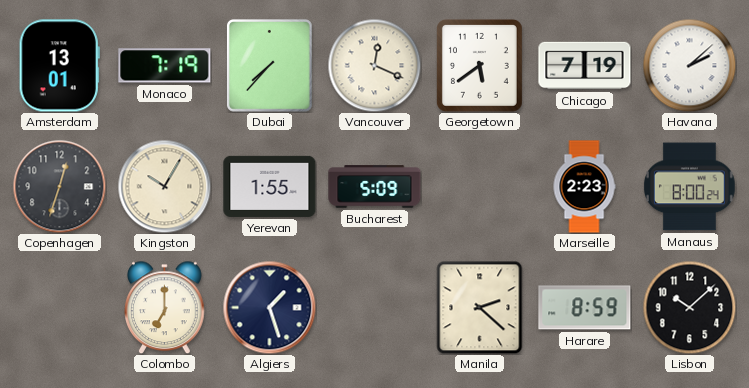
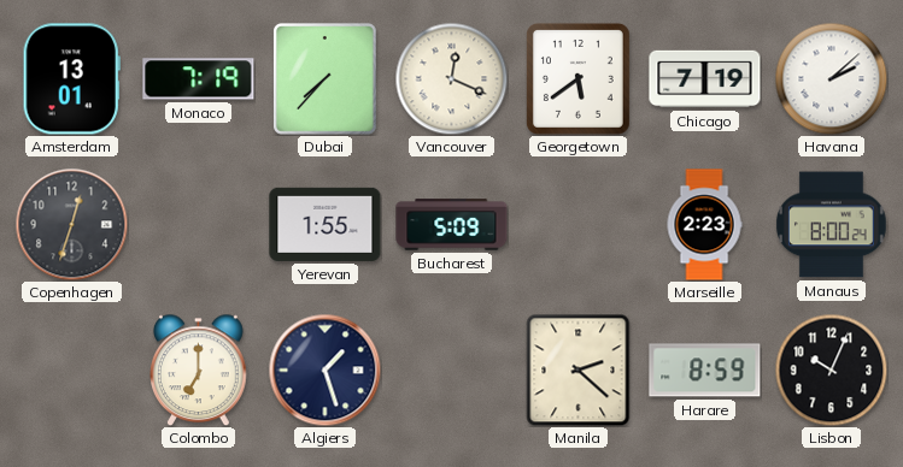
Kingston: 10:05 -> none
Lisbon: 10:08 -> 10:04
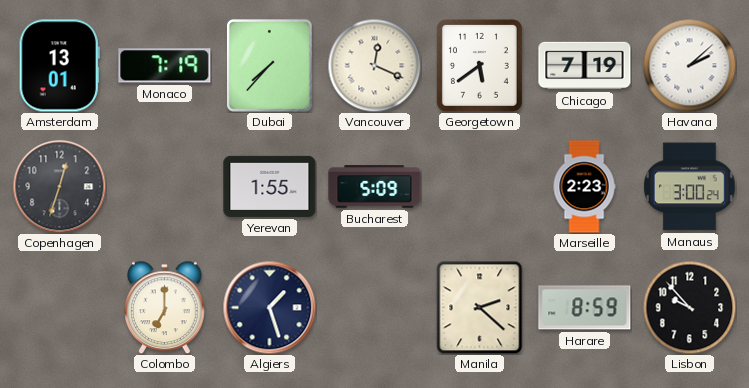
Manaus: 8:00 -> 3:00
Lisbon: 10:04 -> 9:53
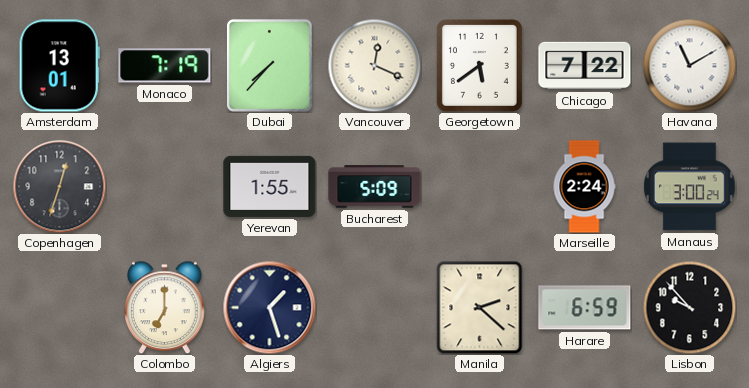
Chicago: 7:19 -> 7:22
Havana: 2:08 -> 11:10
Marseille: 2:23 -> 2:24
Harare: 8:59 -> 6:59
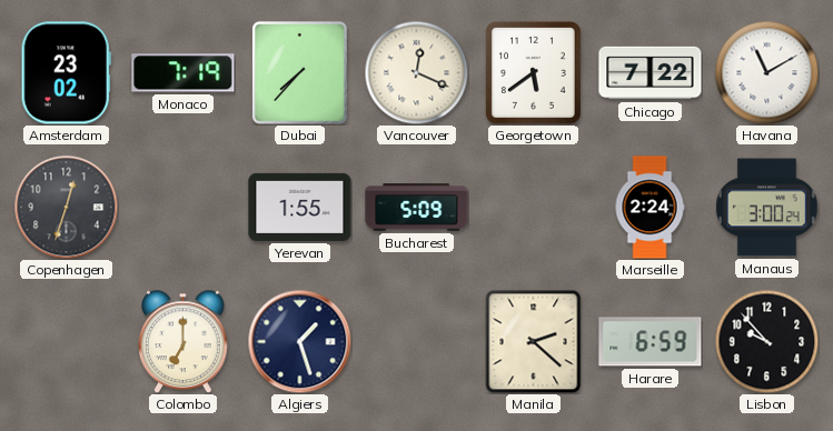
Amsterdam: 13:01 -> 23:02
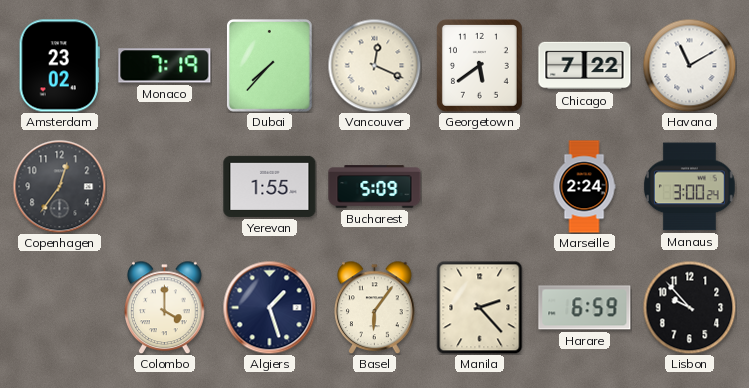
Copenhagen: 12:33 -> 12:36
Colombo: 7:00 -> 4:00
Basel: none -> 6:06
Manila: 2:22 -> 2:23
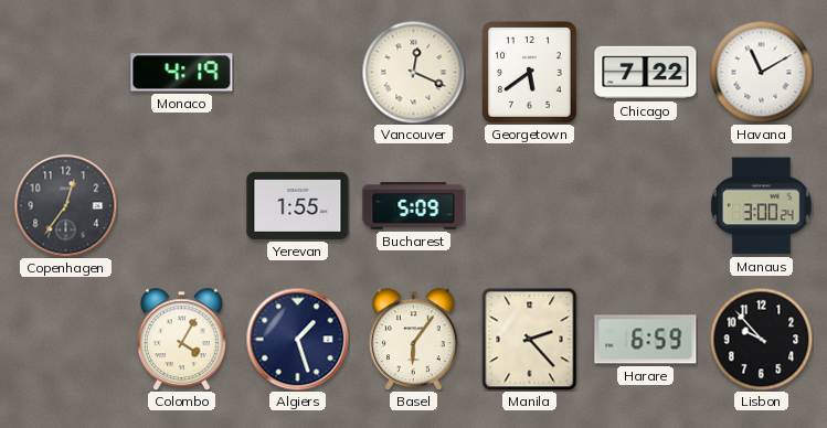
Amsterdam: 23:02 -> none
Monaco: 7:19 -> 4:19
Dubai: 7:37 -> none
Marseille: 2:24 -> none
Colombo: 4:00 -> 4:05
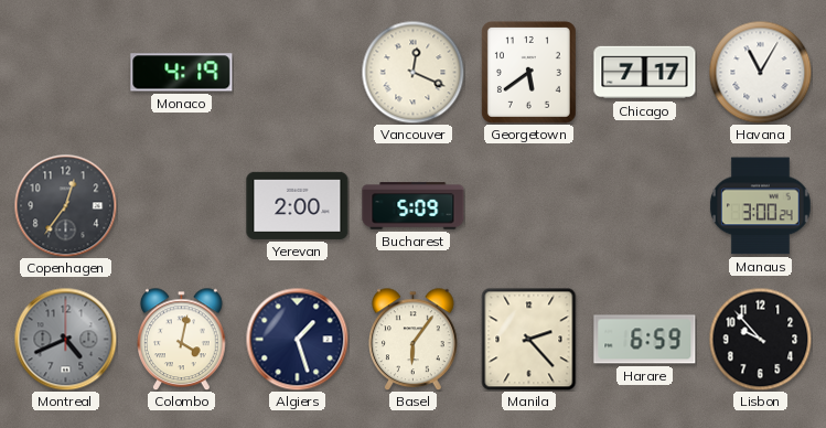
Chicago: 7:22 -> 7:17
Havana: 11:10 -> 11:05
Yerevan: 1:55 -> 2:00
Montreal: none -> 4:41
Colombo: 4:05 -> 4:02
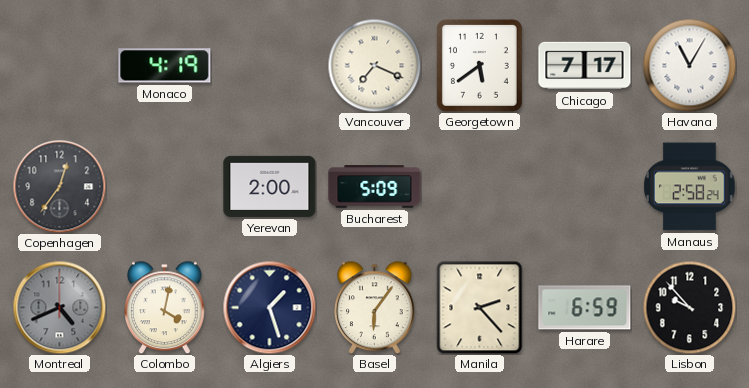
Vancouver: 12:19 -> 7:19
Manaus: 3:00 -> 2:58
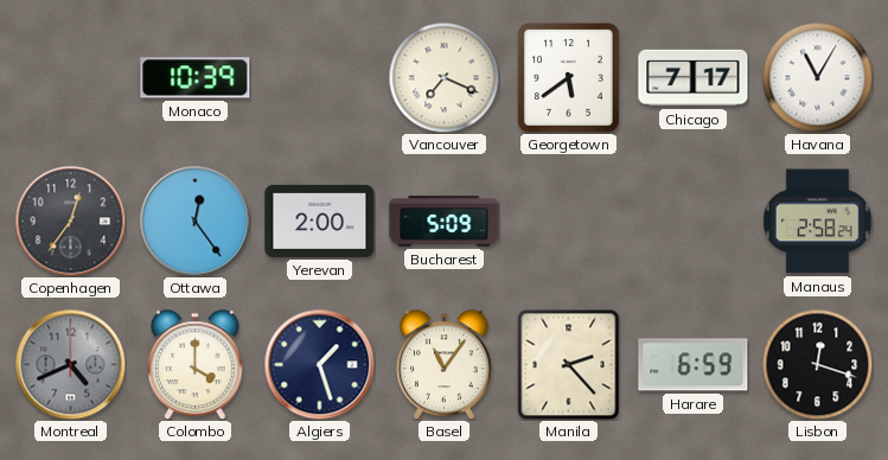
Monaco: 4:19 -> 10:39
Ottawa: none -> 12:24
Colombo: 4:02 -> 4:00
Basel: 6:06 -> 11:06
Lisbon: 9:53 -> 12:18
